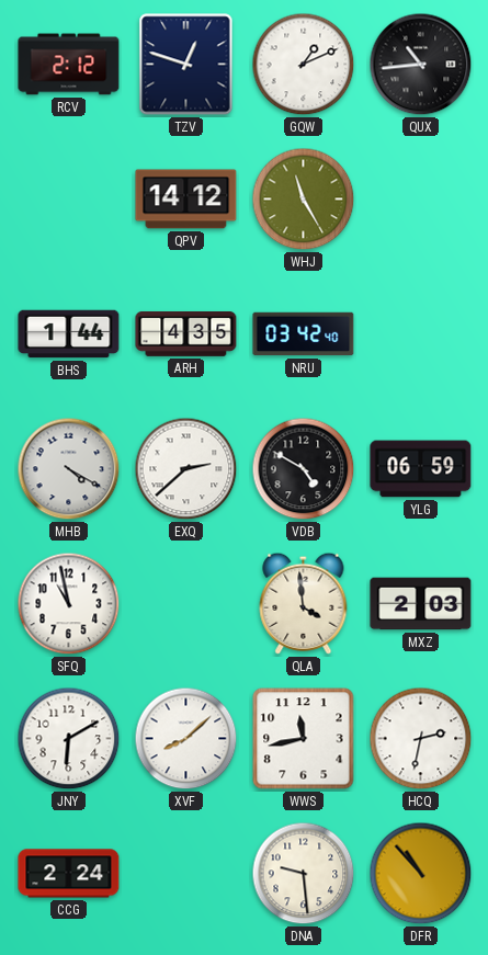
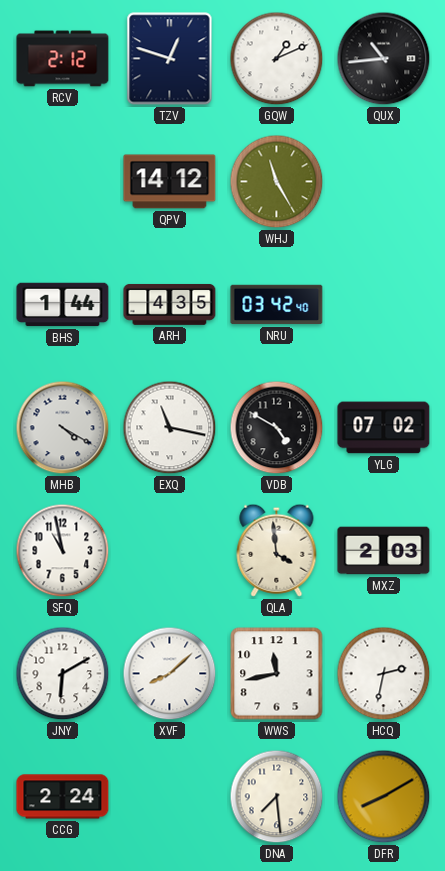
EXQ: 2:38 -> 11:17
YLG: 06:59 -> 07:02
DNA: 9:29 -> 7:29
DFR: 10:53 -> 8:10
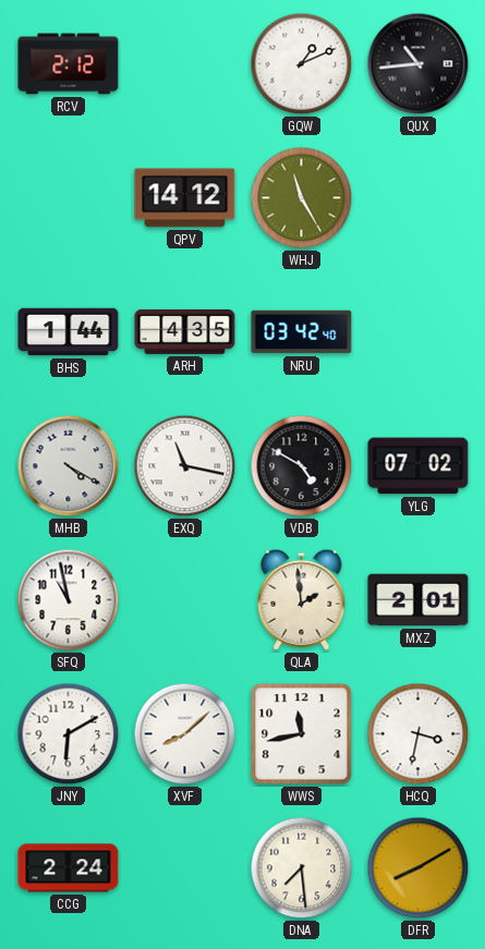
TZV: 12:48 -> none
QLA: 3:59 -> 1:59
MXZ: 2:03 -> 2:01
HCQ: 2:32 -> 3:32
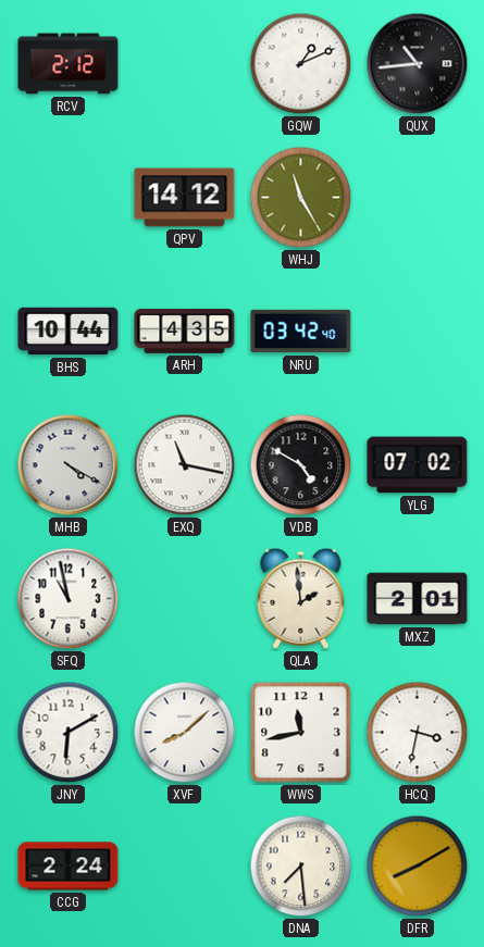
BHS: 1:44 -> 10:44
